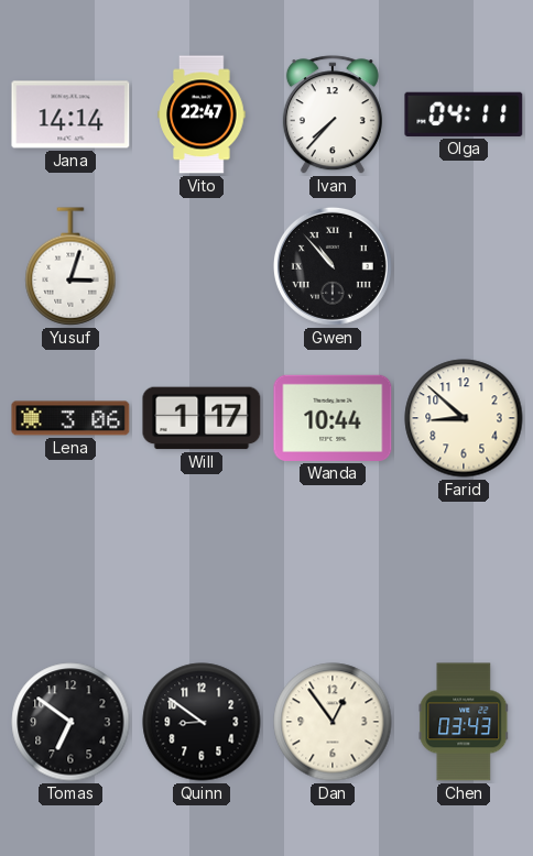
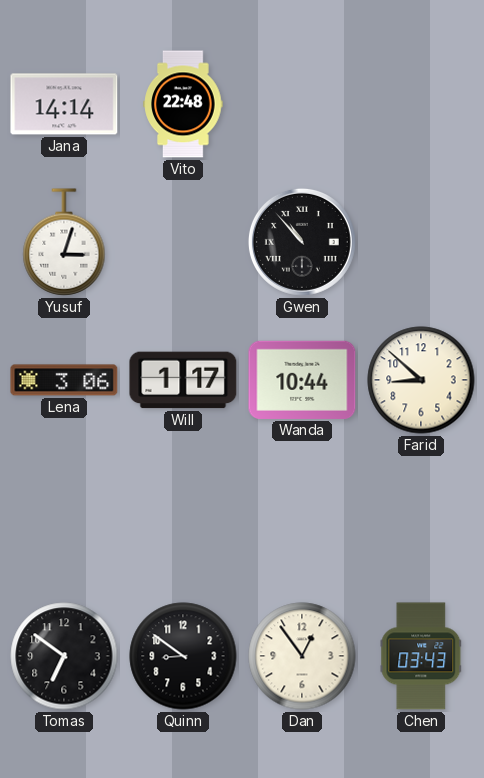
Vito: 22:47 -> 22:48
Ivan: 7:37 -> none
Olga: 04:11 -> none
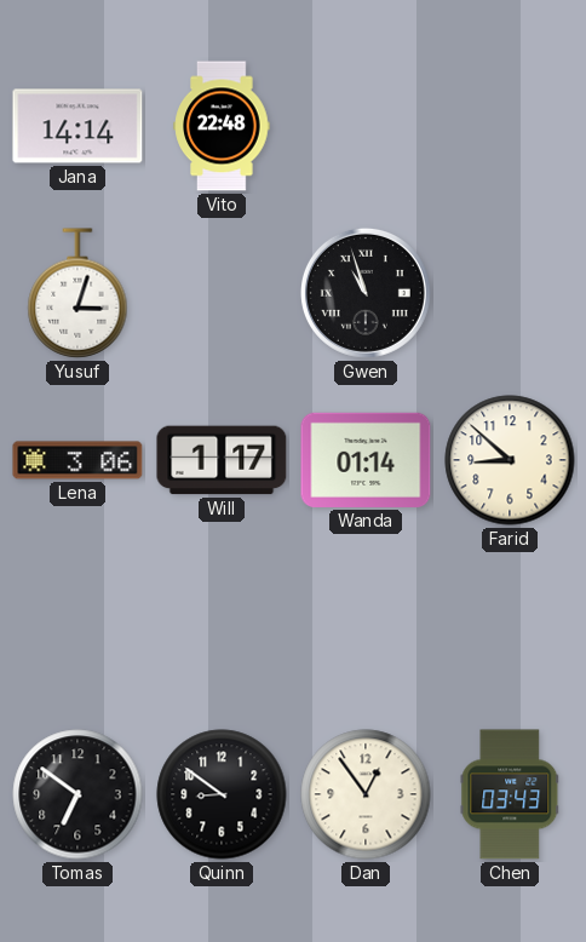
Gwen: 10:53 -> 10:57
Wanda: 10:44 -> 01:14
